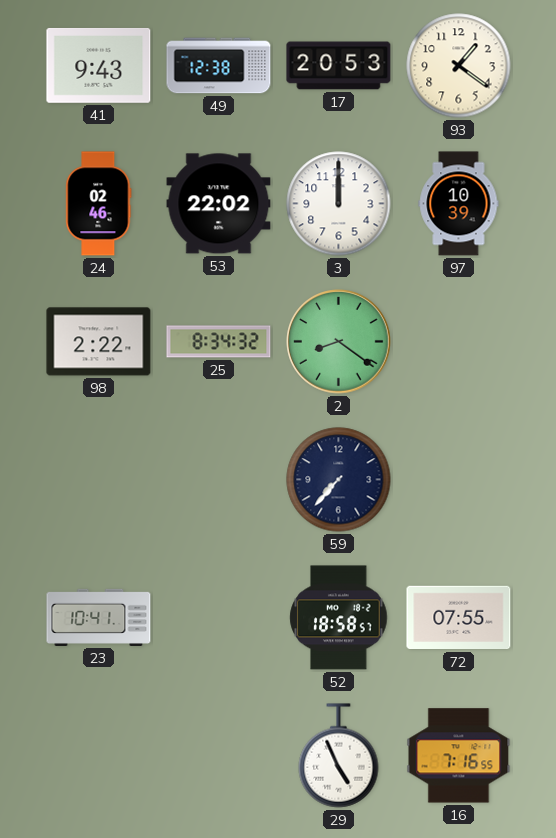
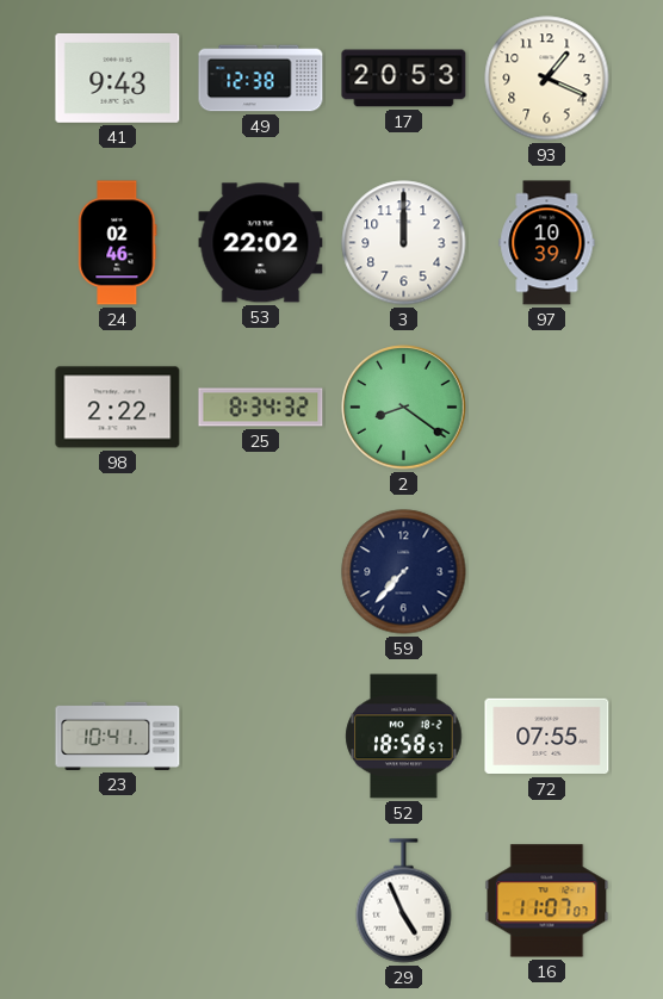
93: 1:21 -> 1:19
16: 7:16 -> 11:07
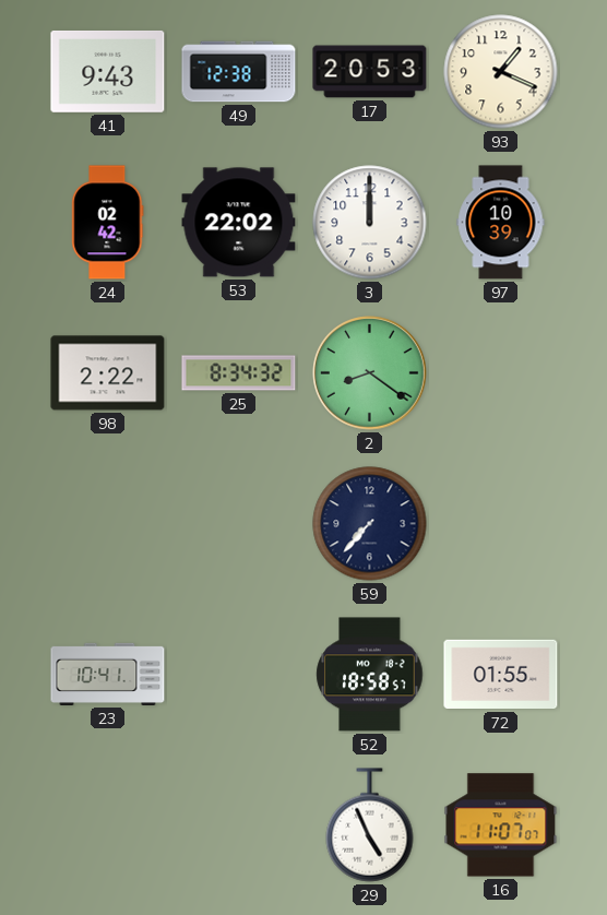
24: 02:46 -> 02:42
72: 07:55 -> 01:55
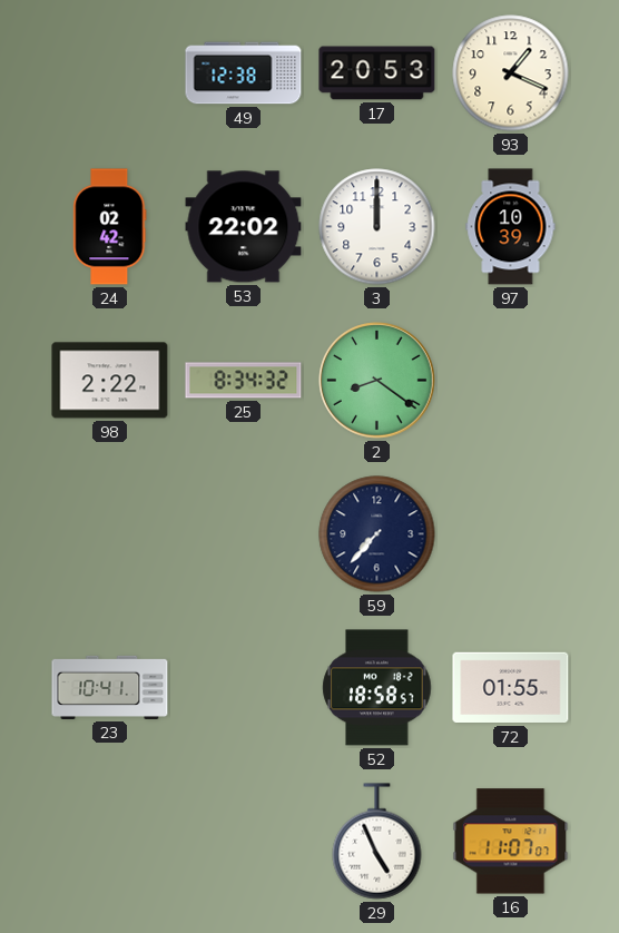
41: 9:43 -> none
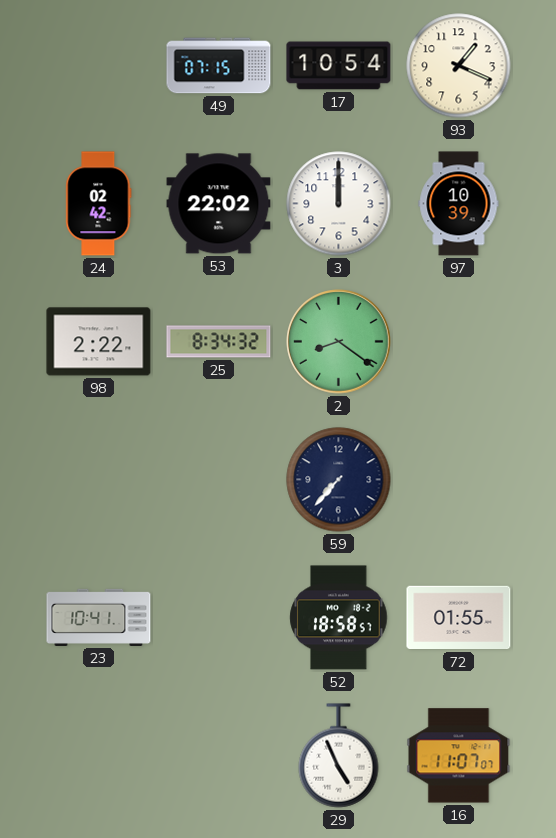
49: 12:38 -> 07:15
17: 20:53 -> 10:54
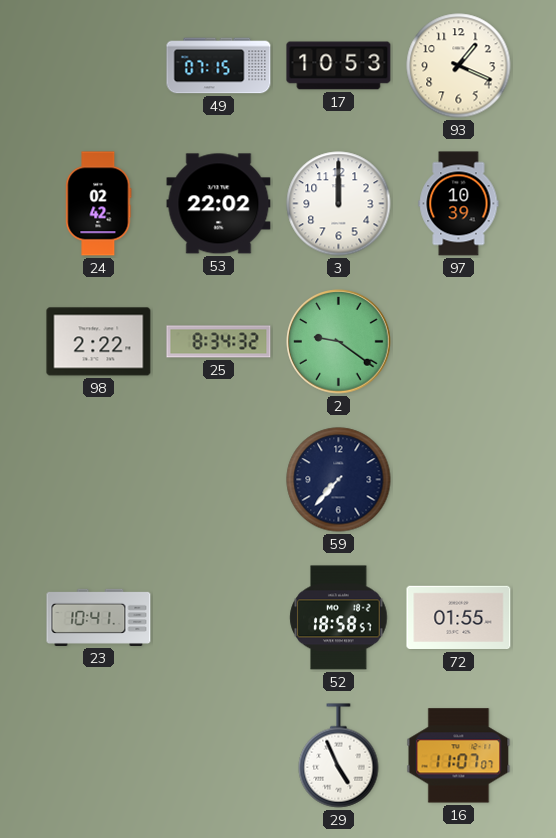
17: 10:54 -> 10:53
2: 8:21 -> 9:21
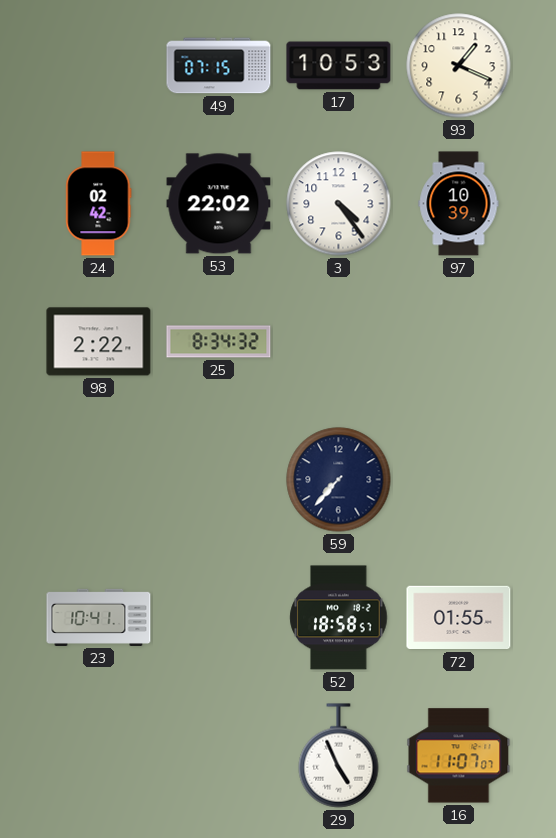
3: 12:00 -> 4:24
2: 9:21 -> none
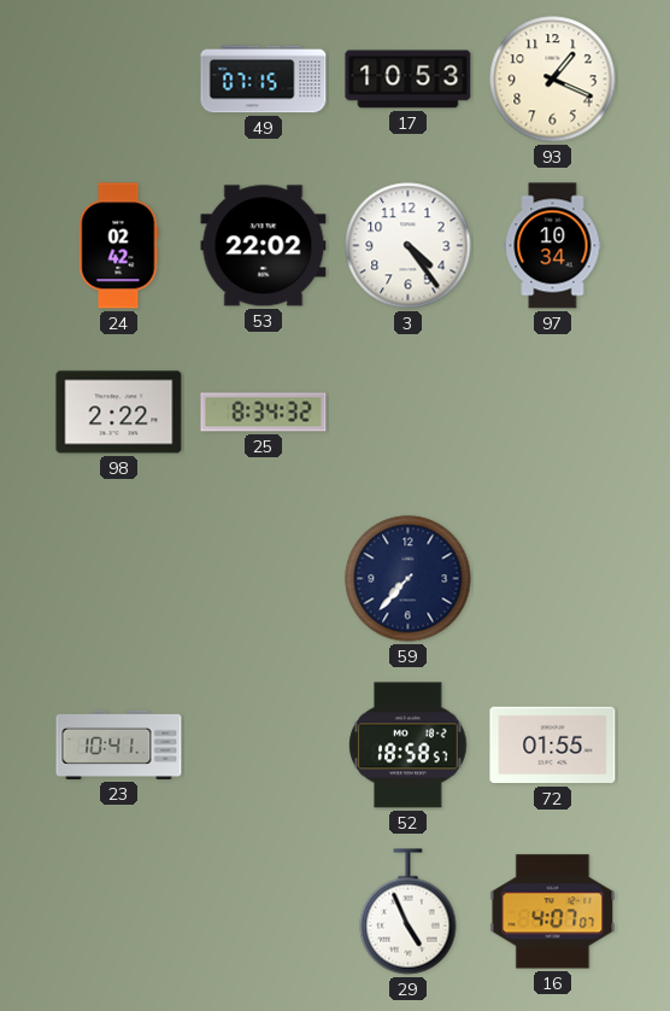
97: 10:39 -> 10:34
16: 11:07 -> 4:07
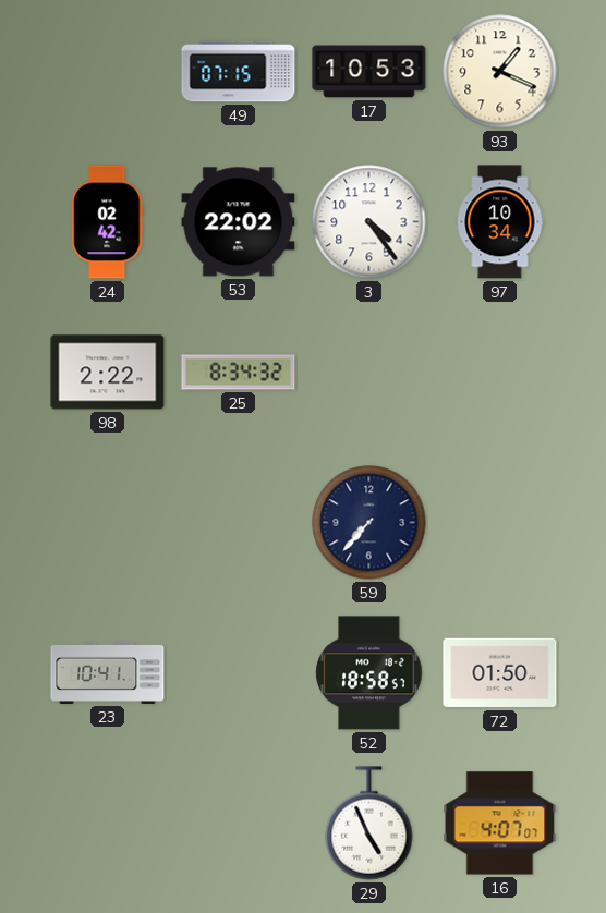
72: 01:55 -> 01:50
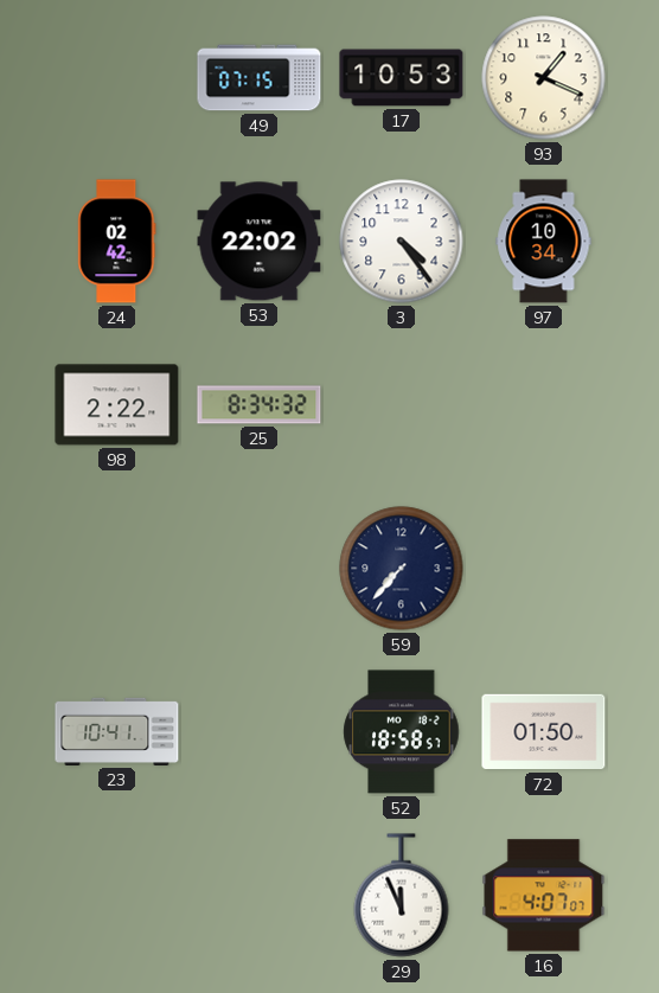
29: 4:56 -> 11:56
